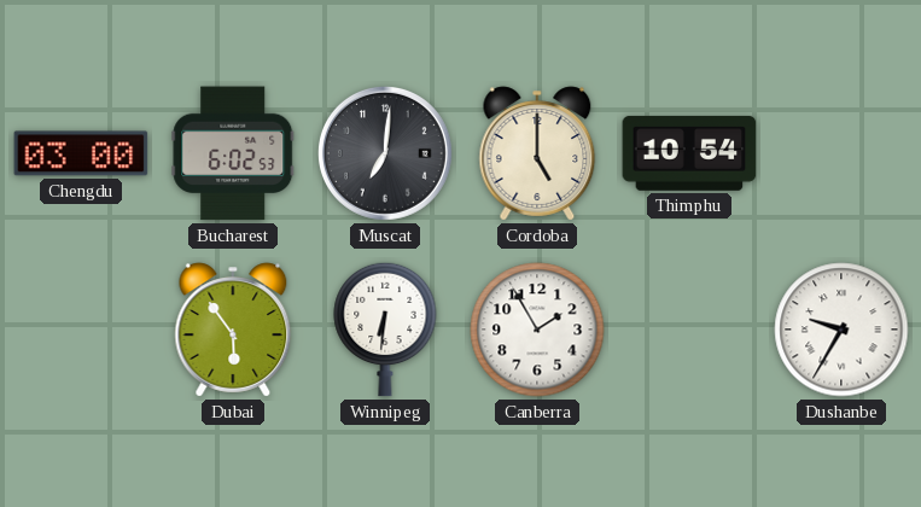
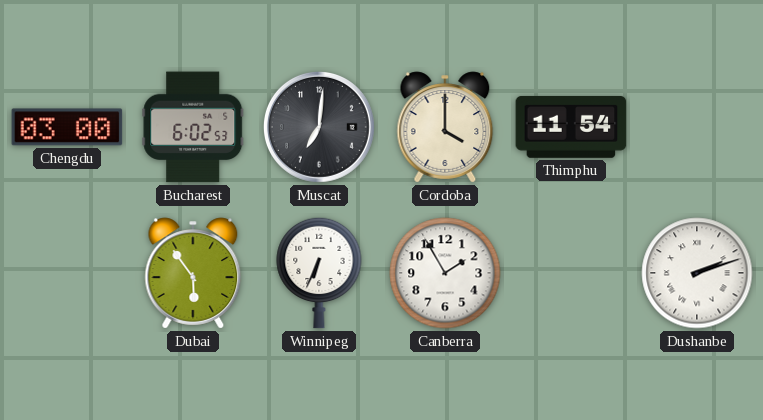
Cordoba: 5:00 -> 4:00
Thimphu: 10:54 -> 11:54
Winnipeg: 6:31 -> 6:34
Dushanbe: 9:35 -> 2:12
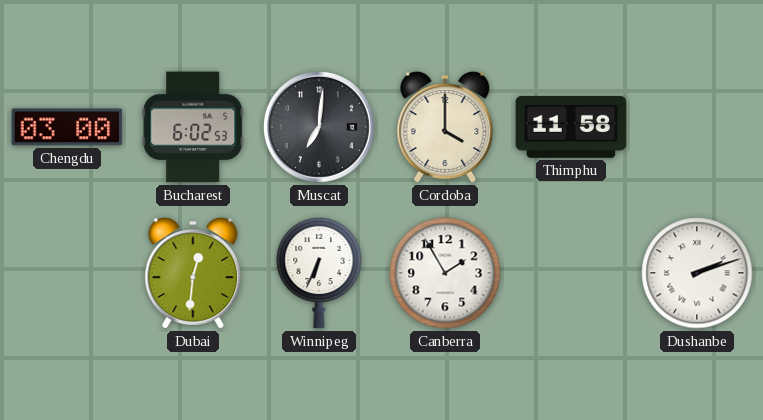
Thimphu: 11:54 -> 11:58
Dubai: 5:54 -> 12:31
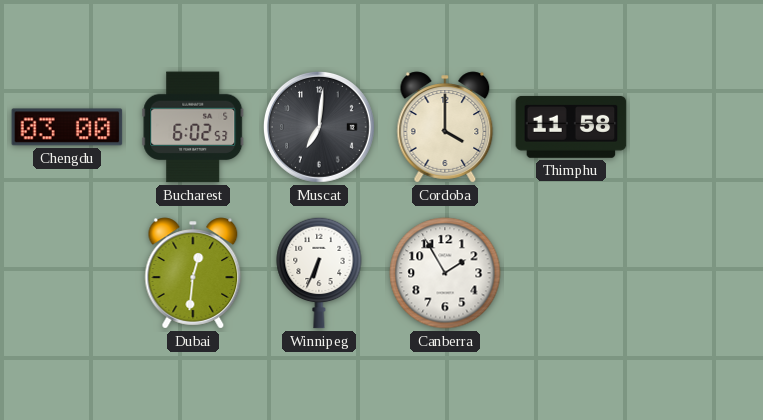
Dushanbe: 2:12 -> none
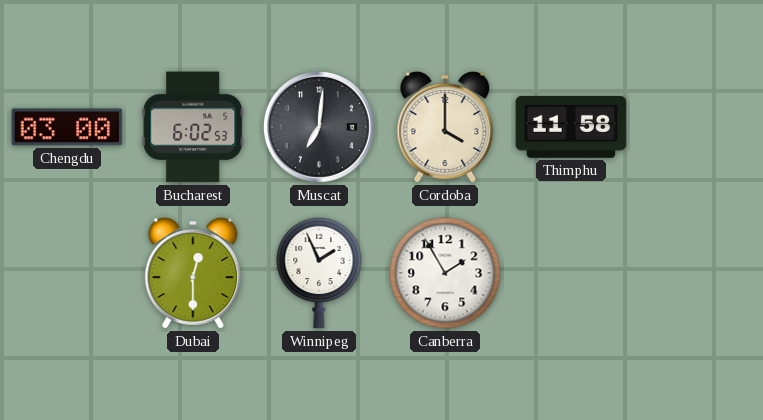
Dubai: 12:31 -> 12:30
Winnipeg: 6:34 -> 1:56
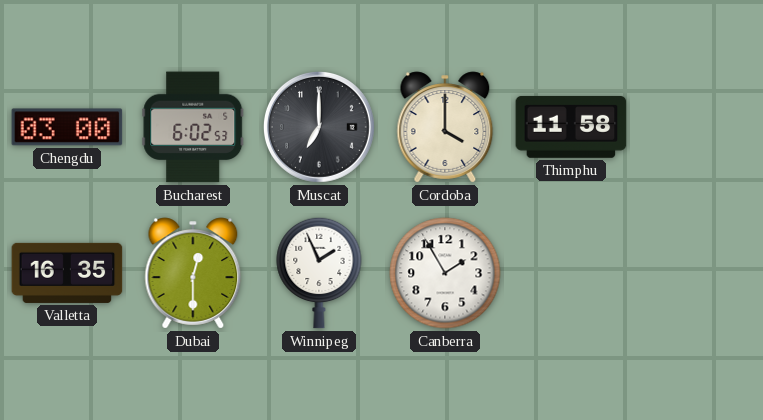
Muscat: 7:01 -> 7:00
Valletta: none -> 16:35
